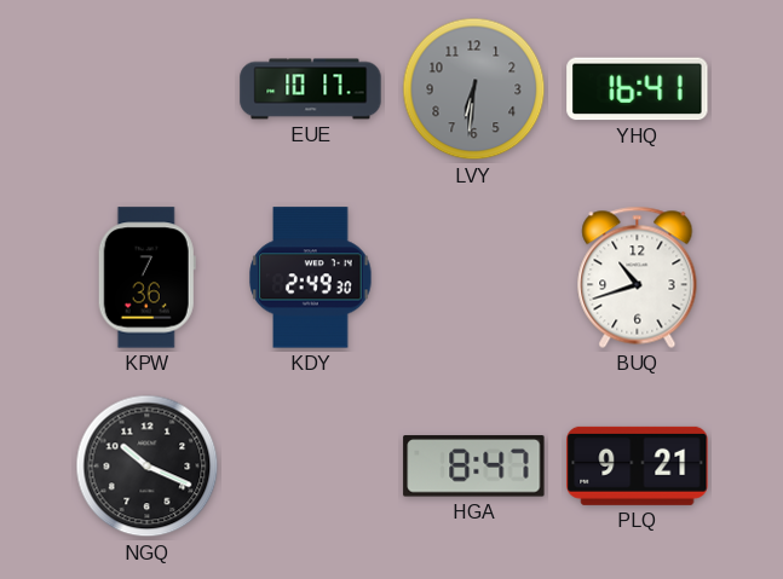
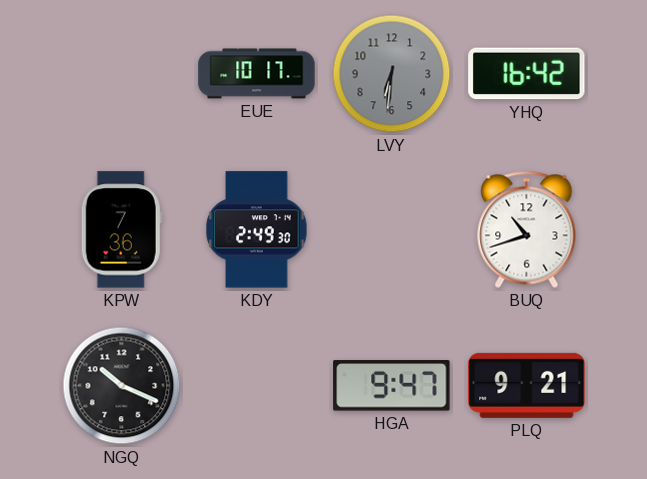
YHQ: 16:41 -> 16:42
HGA: 8:47 -> 9:47
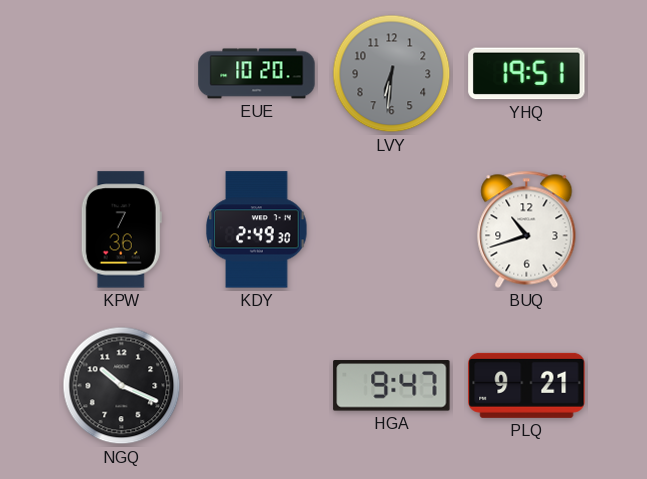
EUE: 10:17 -> 10:20
YHQ: 16:42 -> 19:51
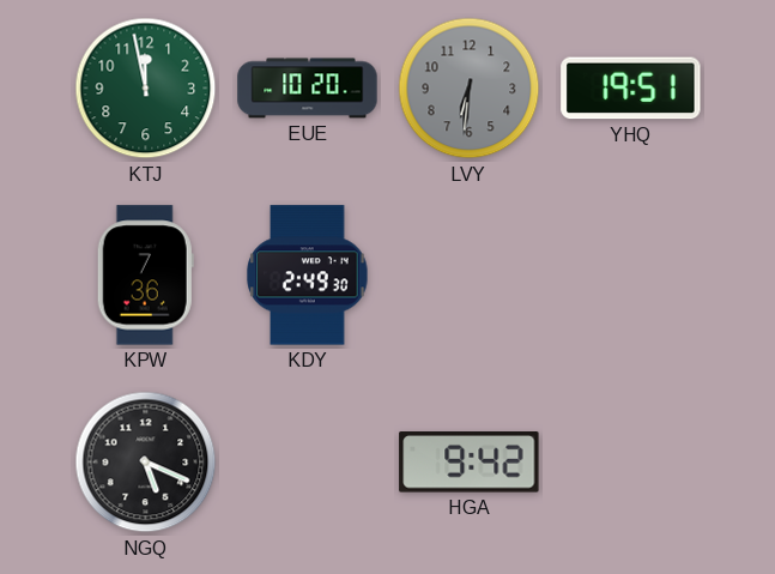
KTJ: none -> 11:58
BUQ: 10:42 -> none
NGQ: 10:19 -> 5:19
HGA: 9:47 -> 9:42
PLQ: 9:21 -> none
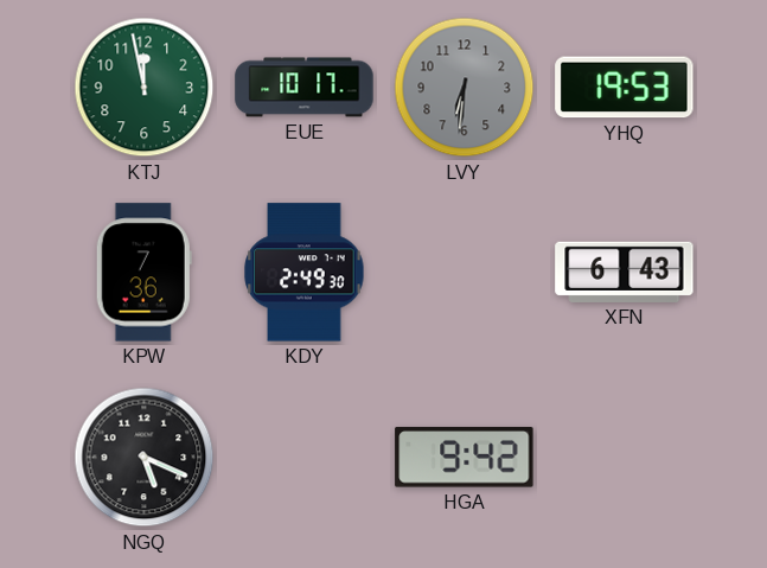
EUE: 10:20 -> 10:17
YHQ: 19:51 -> 19:53
XFN: none -> 6:43
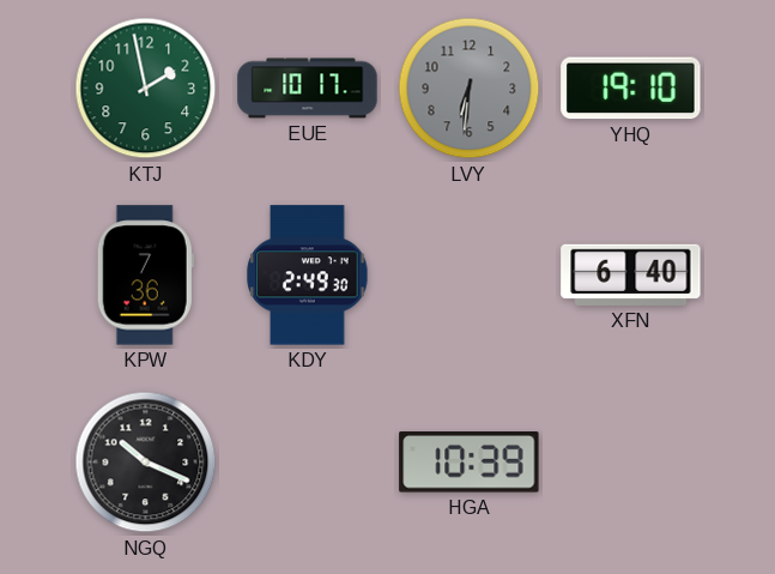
KTJ: 11:58 -> 1:58
YHQ: 19:53 -> 19:10
XFN: 6:43 -> 6:40
NGQ: 5:19 -> 10:19
HGA: 9:42 -> 10:39
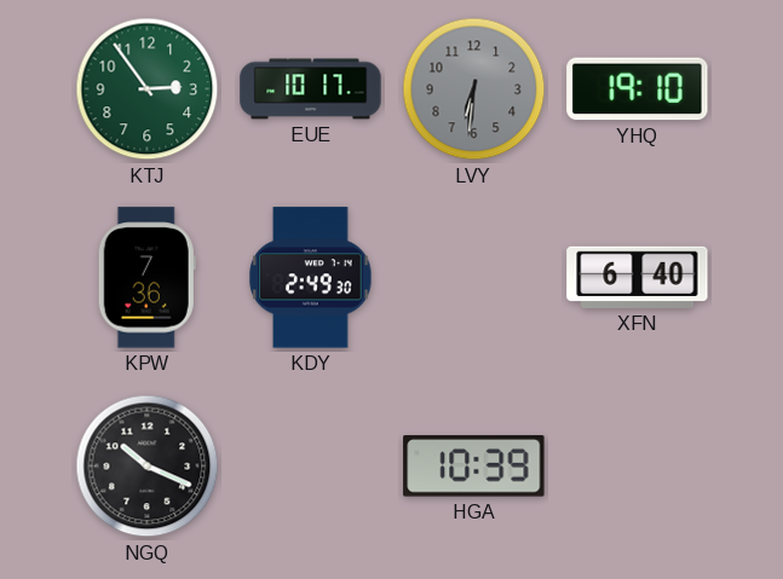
KTJ: 1:58 -> 2:54
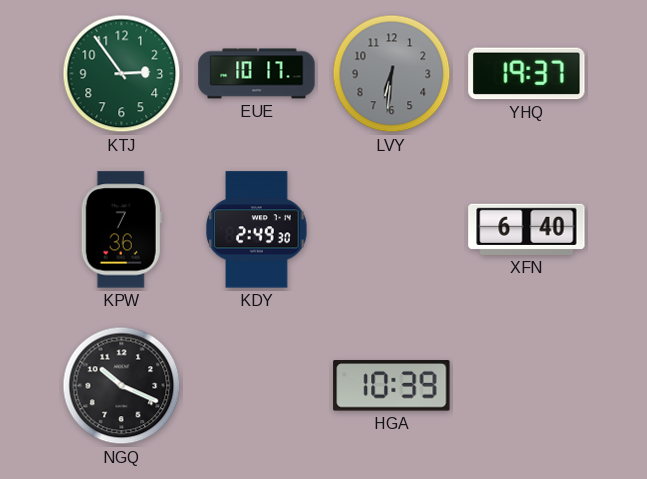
YHQ: 19:10 -> 19:37
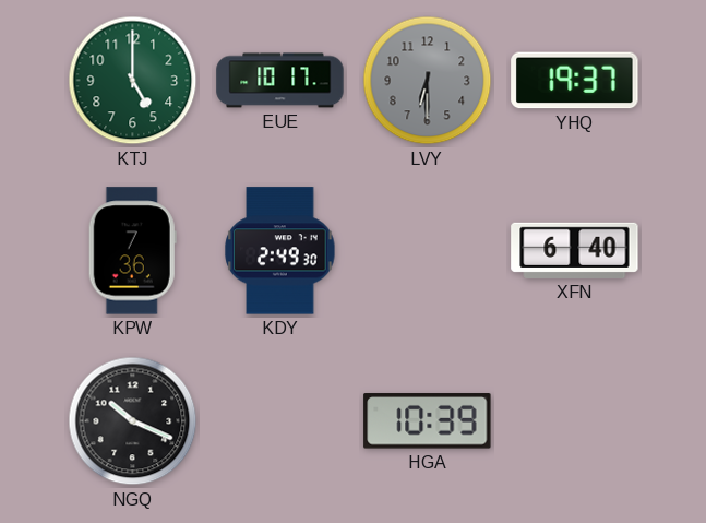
KTJ: 2:54 -> 5:00
LVY: 6:31 -> 6:30
